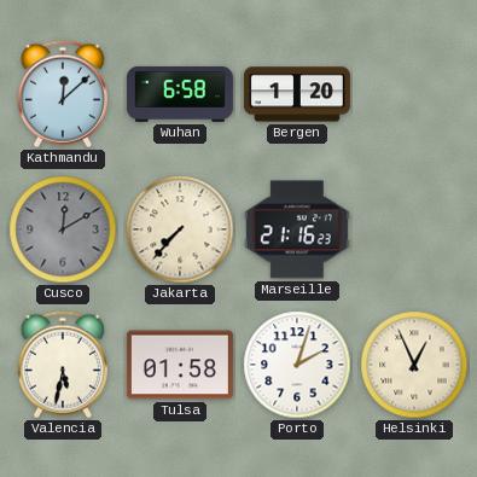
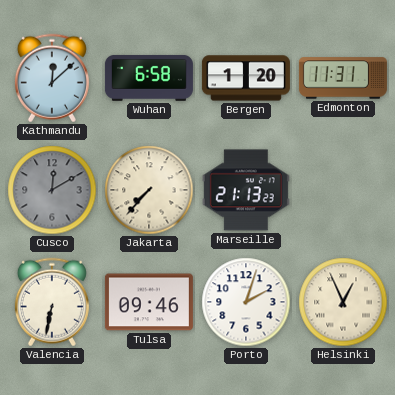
Edmonton: none -> 11:31
Marseille: 21:16 -> 21:13
Valencia: 5:32 -> 6:32
Tulsa: 01:58 -> 09:46
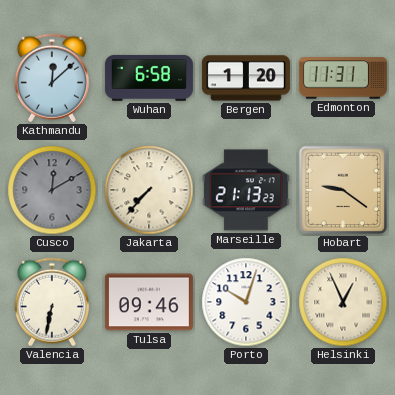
Hobart: none -> 9:21
Porto: 2:03 -> 10:03
